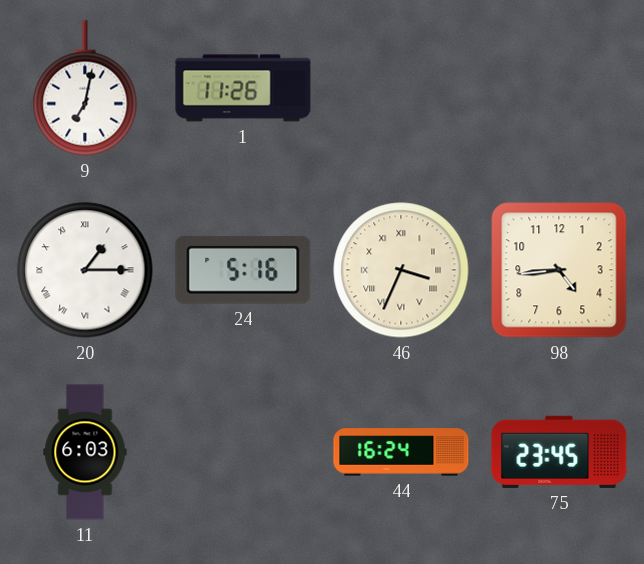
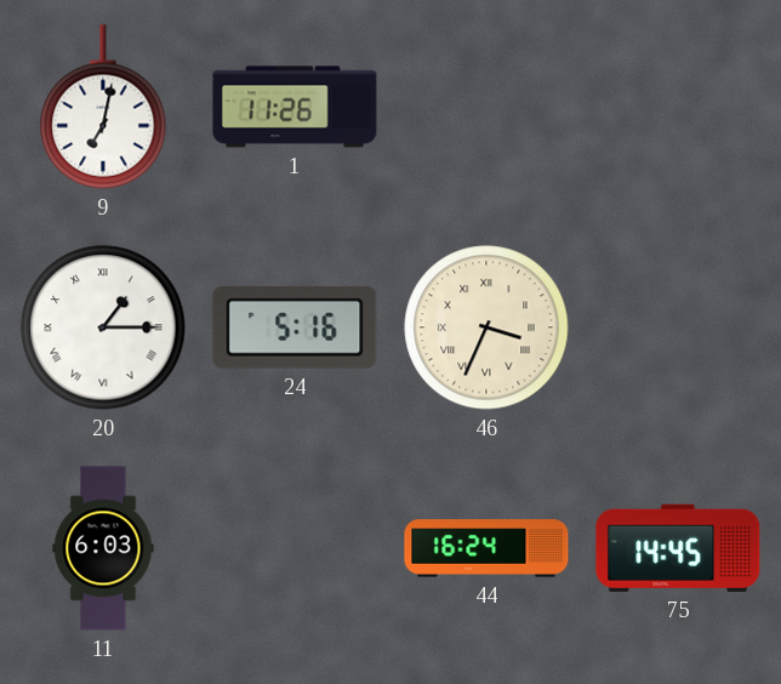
98: 4:44 -> none
75: 23:45 -> 14:45
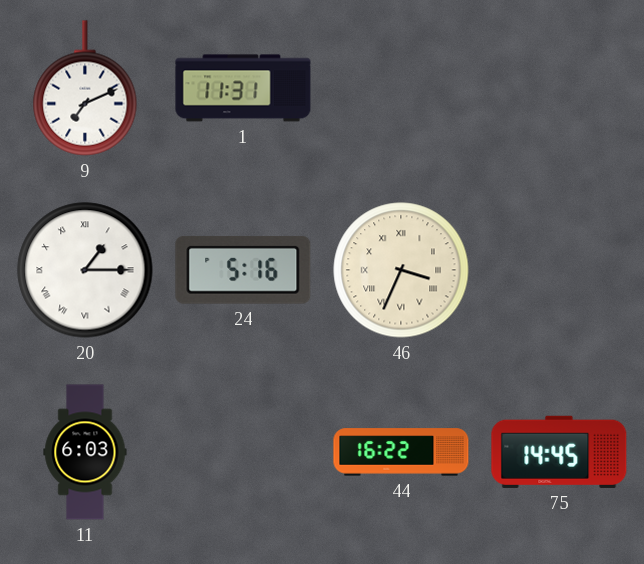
9: 7:02 -> 7:11
1: 11:26 -> 11:31
44: 16:24 -> 16:22
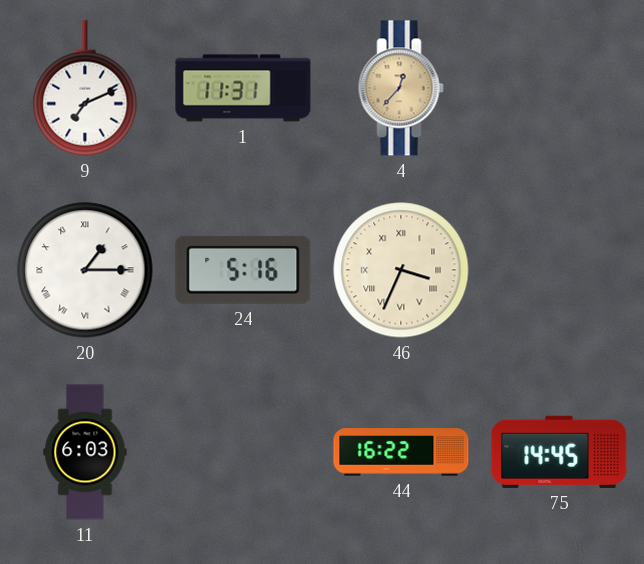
4: none -> 12:37
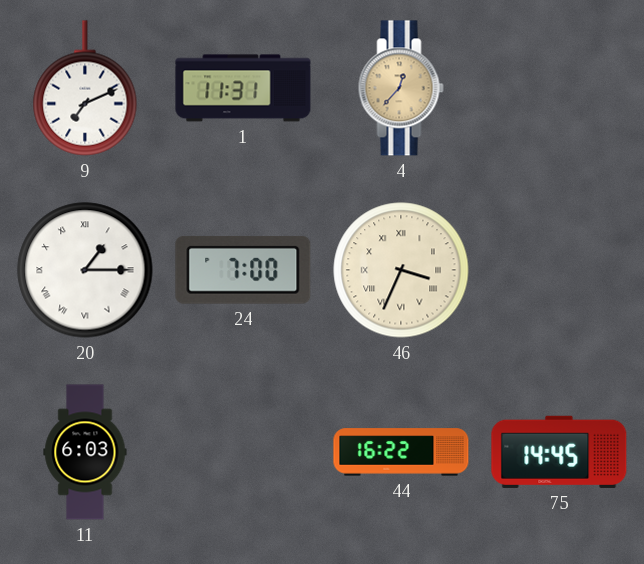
24: 5:16 -> 7:00
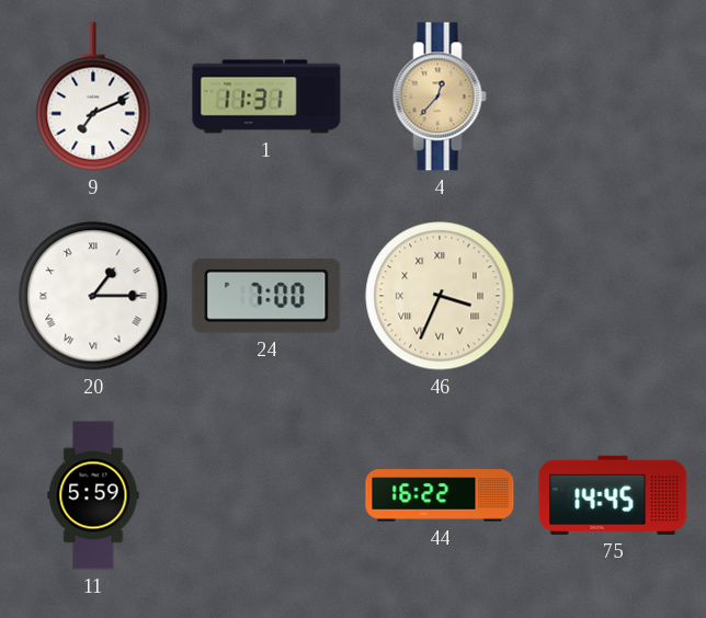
11: 6:03 -> 5:59
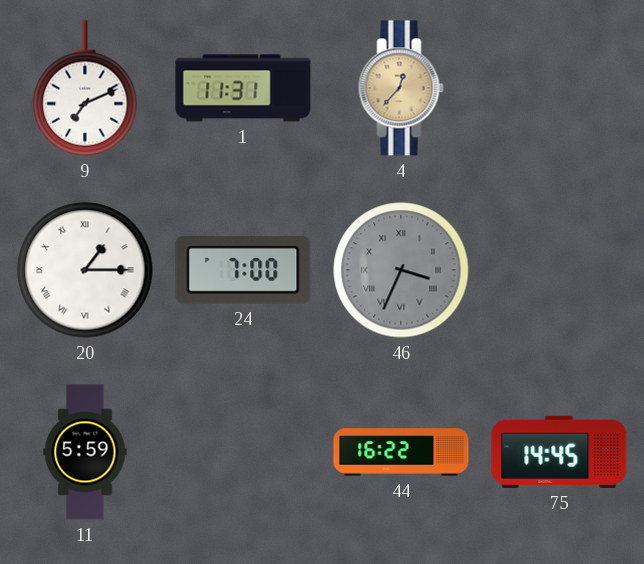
46 dial: cream -> grey
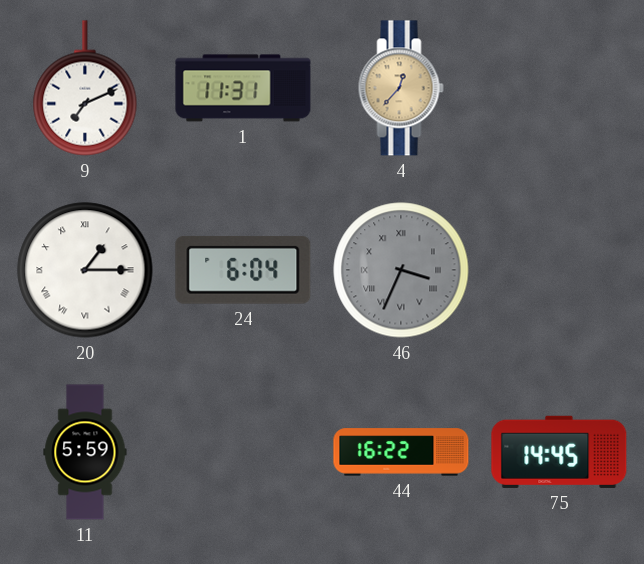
24: 7:00 -> 6:04
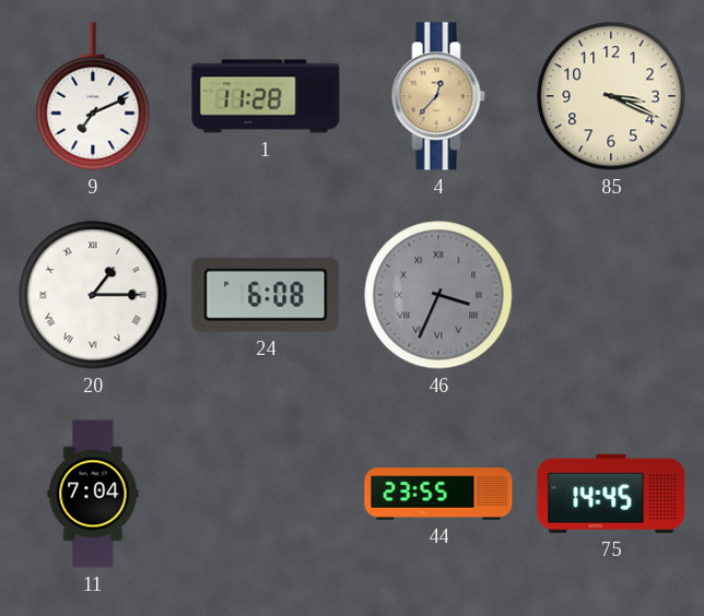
1: 11:31 -> 11:28
85: none -> 3:19
24: 6:04 -> 6:08
11: 5:59 -> 7:04
44: 16:22 -> 23:55
